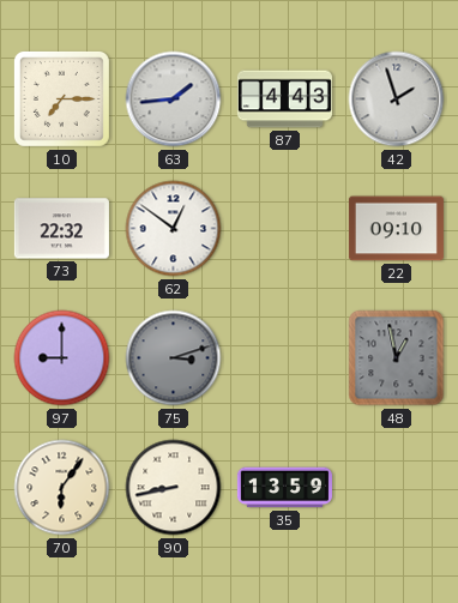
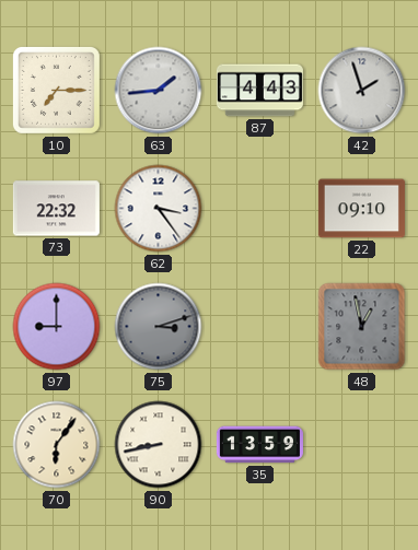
62: 12:51 -> 3:24
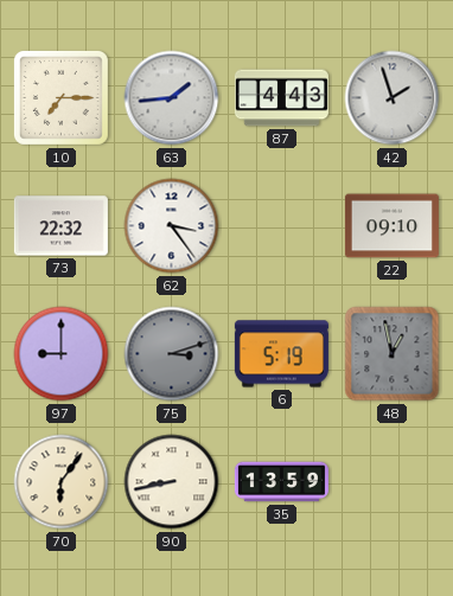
6: none -> 5:19
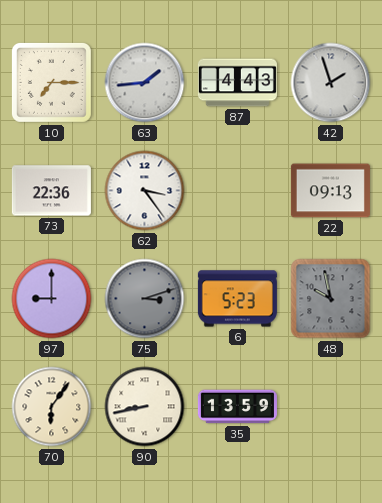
73: 22:32 -> 22:36
22: 09:10 -> 09:13
6: 5:19 -> 5:23
48: 12:58 -> 9:58
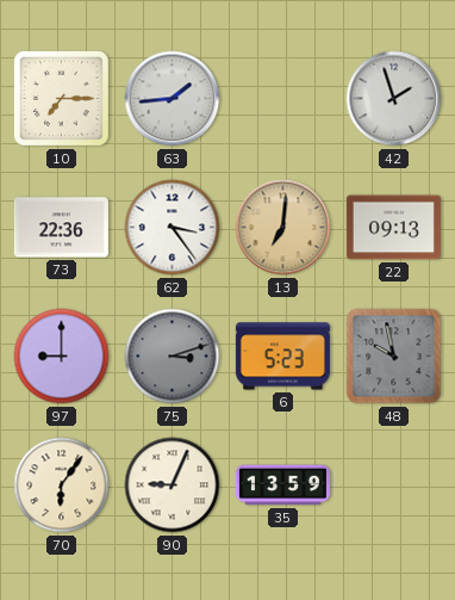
87: 4:43 -> none
13: none -> 7:01
90: 8:43 -> 9:04
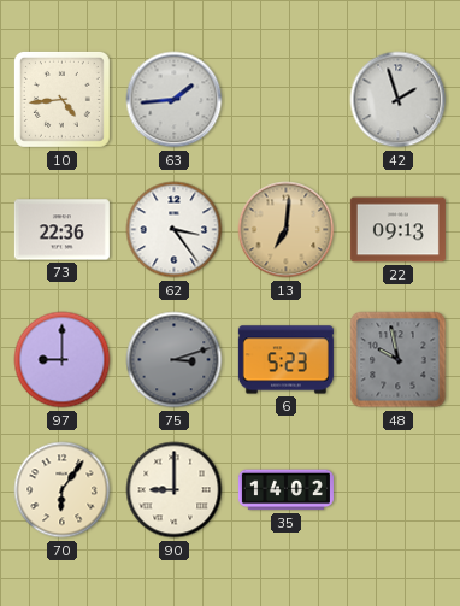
10: 7:15 -> 4:44
90: 9:04 -> 9:00
35: 13:59 -> 14:02
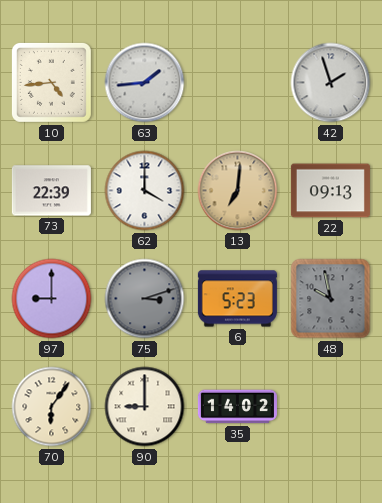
73: 22:36 -> 22:39
62: 3:24 -> 4:00
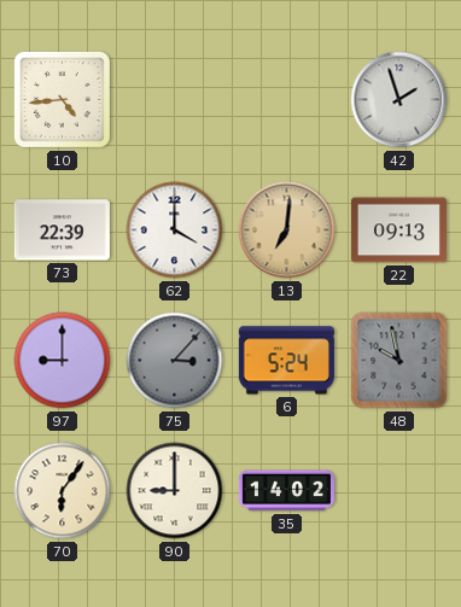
63: 1:44 -> none
75: 3:12 -> 3:07
6: 5:23 -> 5:24
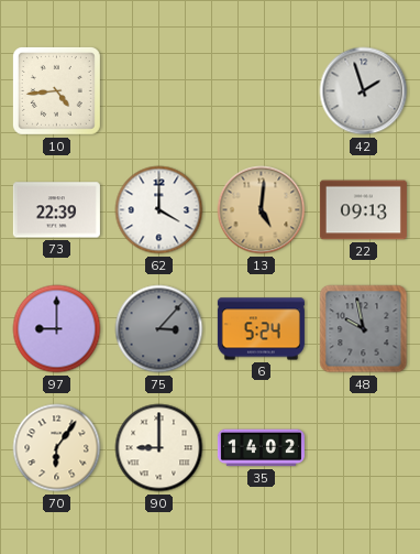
13: 7:01 -> 5:01
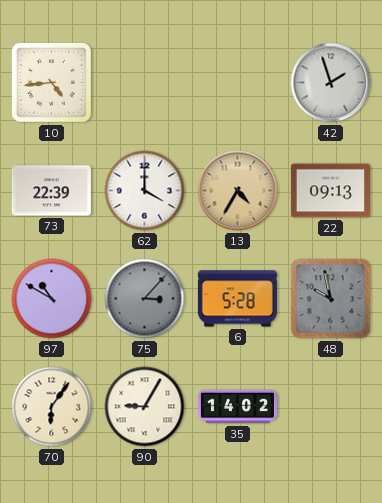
13: 5:01 -> 4:35
97: 9:00 -> 10:50
6: 5:24 -> 5:28
90: 9:00 -> 9:05
